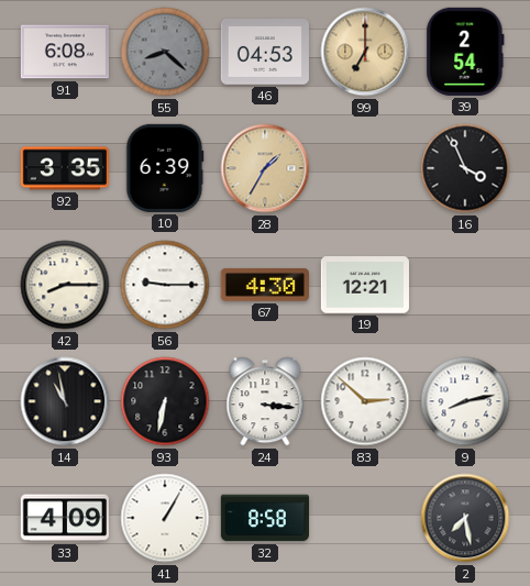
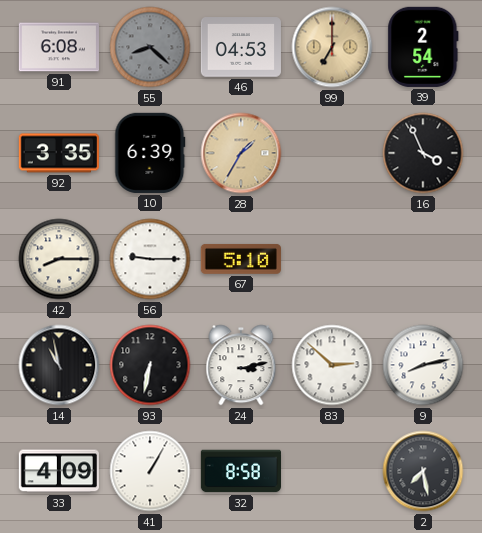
67: 4:30 -> 5:10
19: 12:21 -> none
24: 3:16 -> 3:13
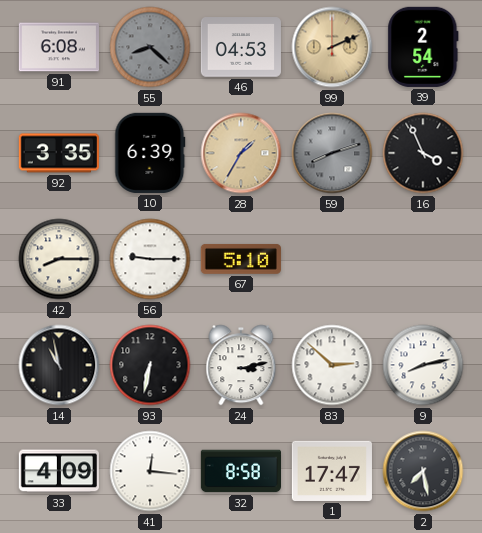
99: 7:00 -> 2:11
59: none -> 8:12
41: 1:05 -> 12:16
1: none -> 17:47
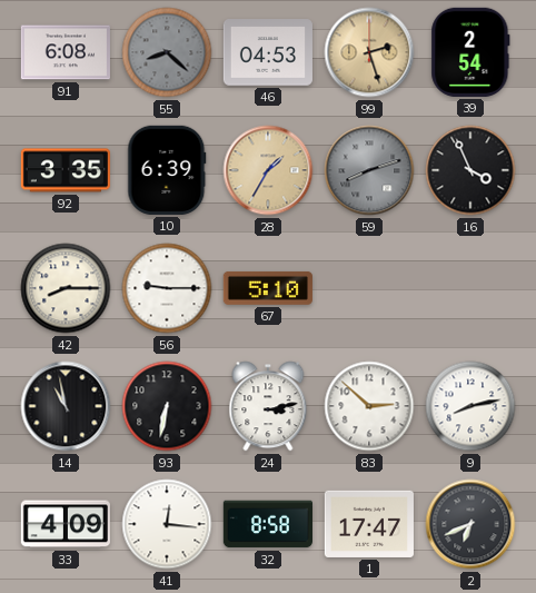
99: 2:11 -> 2:27
2: 7:28 -> 6:41
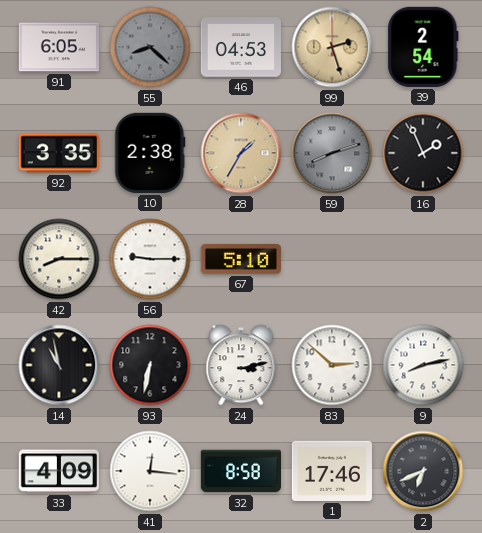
91: 6:08 -> 6:05
10: 6:39 -> 2:38
16: 3:56 -> 1:56
1: 17:47 -> 17:46
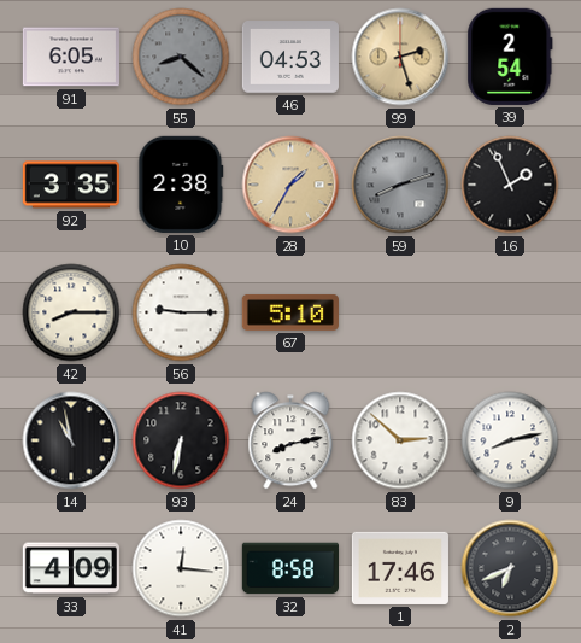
24: 3:13 -> 8:13
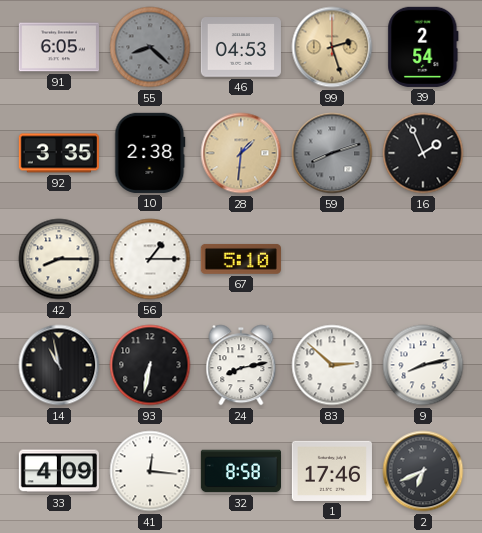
28: 1:35 -> 1:31
56: 9:15 -> 1:15
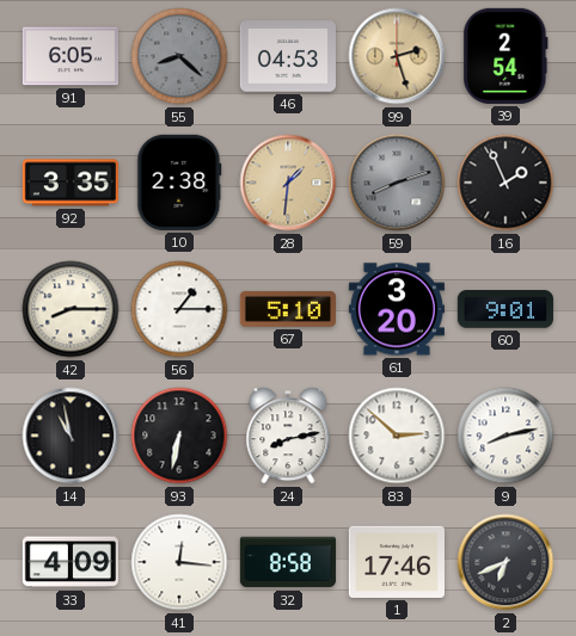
61: none -> 3:20
60: none -> 9:01
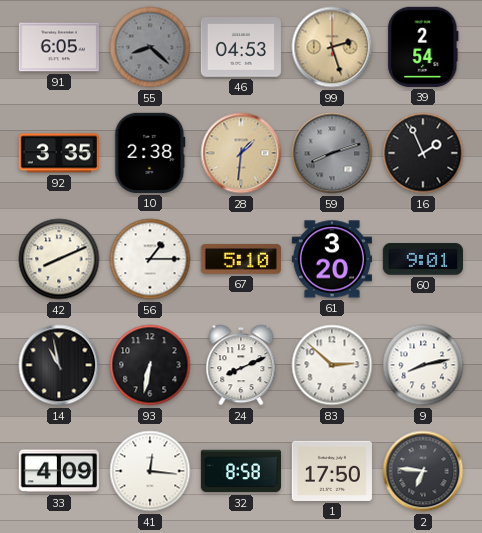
42: 8:15 -> 8:11
24: 8:13 -> 8:11
1: 17:46 -> 17:50
2: 6:41 -> 6:46
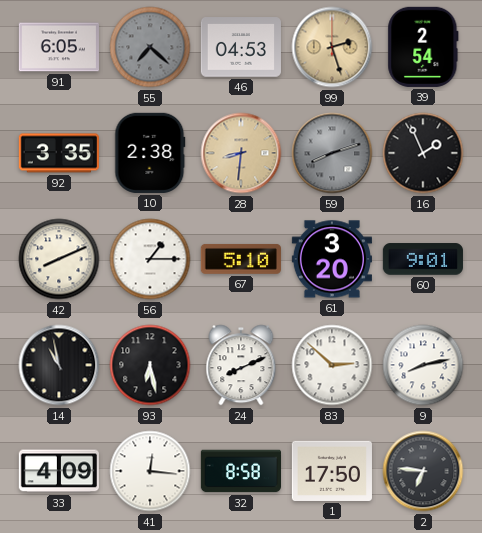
55: 8:22 -> 7:22
28: 1:31 -> 8:31
93: 6:32 -> 6:28
